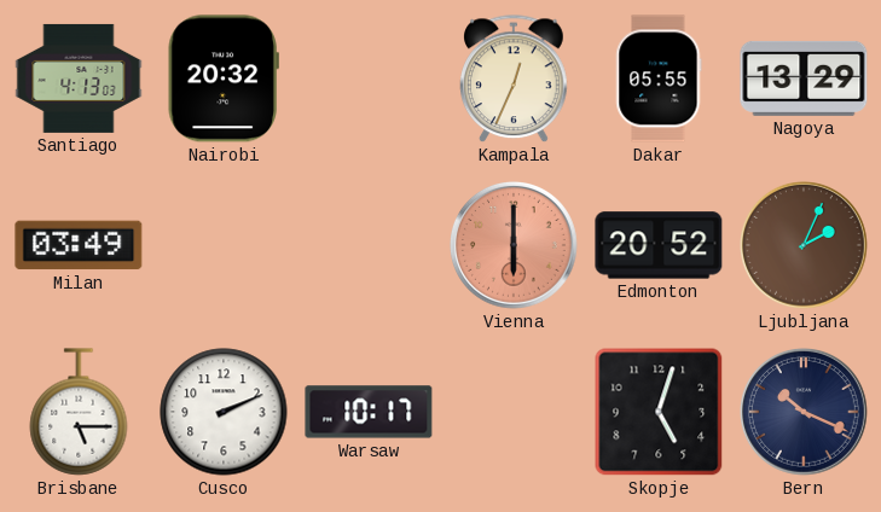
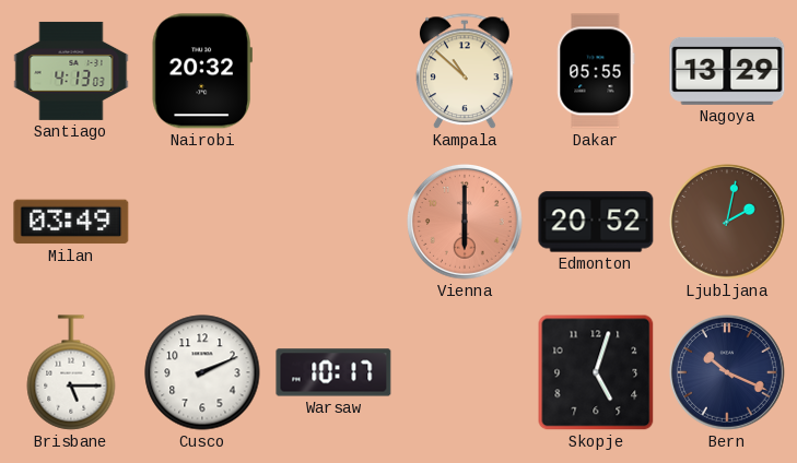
Kampala: 12:34 -> 10:52
Ljubljana: 2:04 -> 2:02
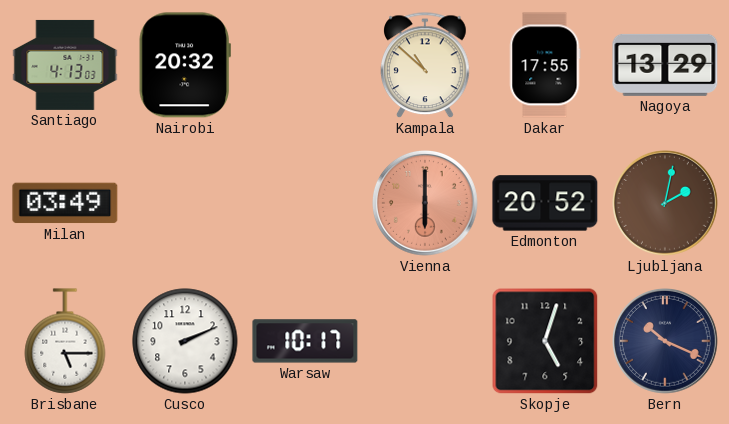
Dakar: 05:55 -> 17:55
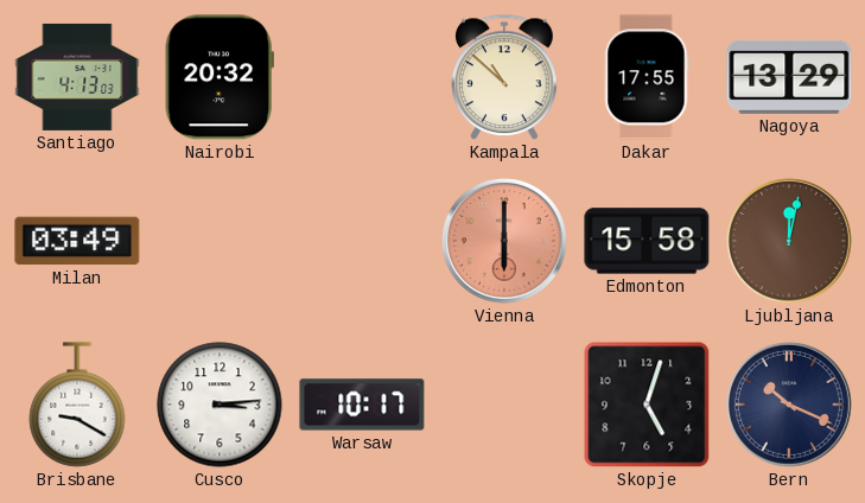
Edmonton: 20:52 -> 15:58
Ljubljana: 2:02 -> 12:02
Brisbane: 5:15 -> 9:20
Cusco: 2:11 -> 3:14
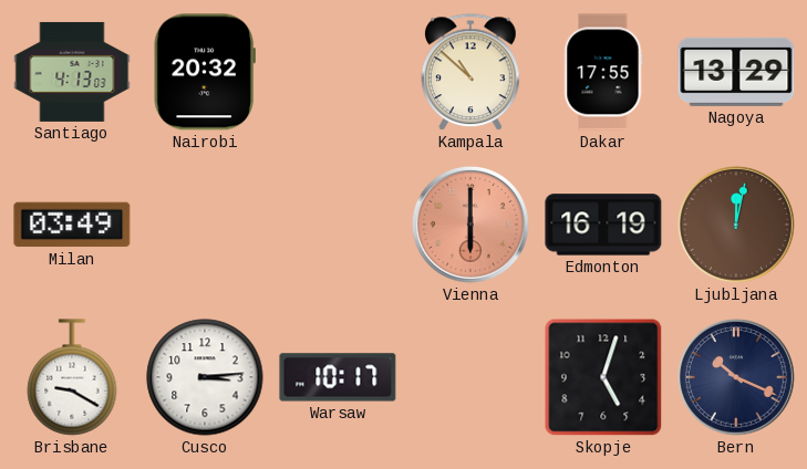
Edmonton: 15:58 -> 16:19
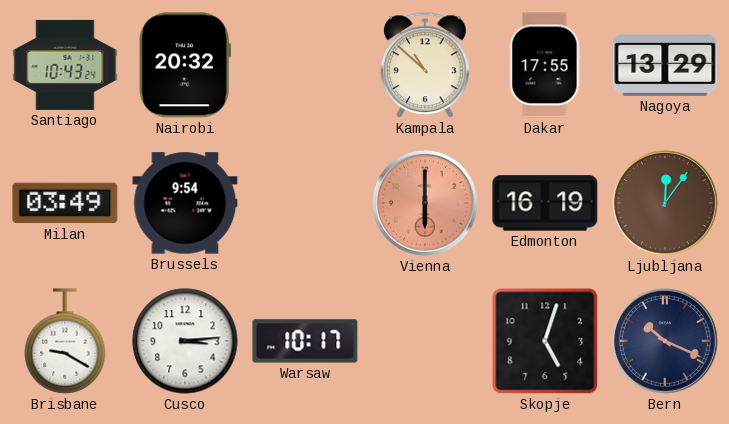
Santiago: 4:13 -> 10:43
Brussels: none -> 9:54
Ljubljana: 12:02 -> 12:06
